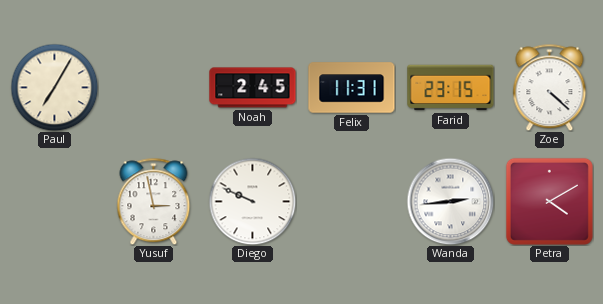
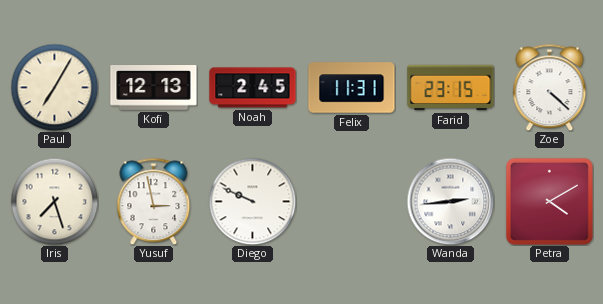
Kofi: none -> 12:13
Iris: none -> 7:27
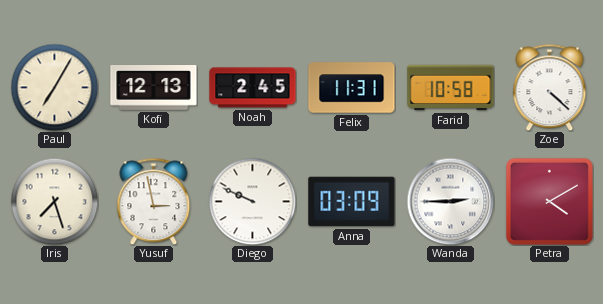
Farid: 23:15 -> 10:58
Anna: none -> 03:09
Wanda: 2:44 -> 2:45
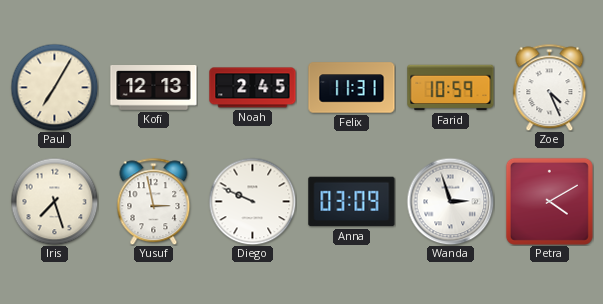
Farid: 10:58 -> 10:59
Zoe: 4:22 -> 4:26
Wanda: 2:45 -> 2:57
